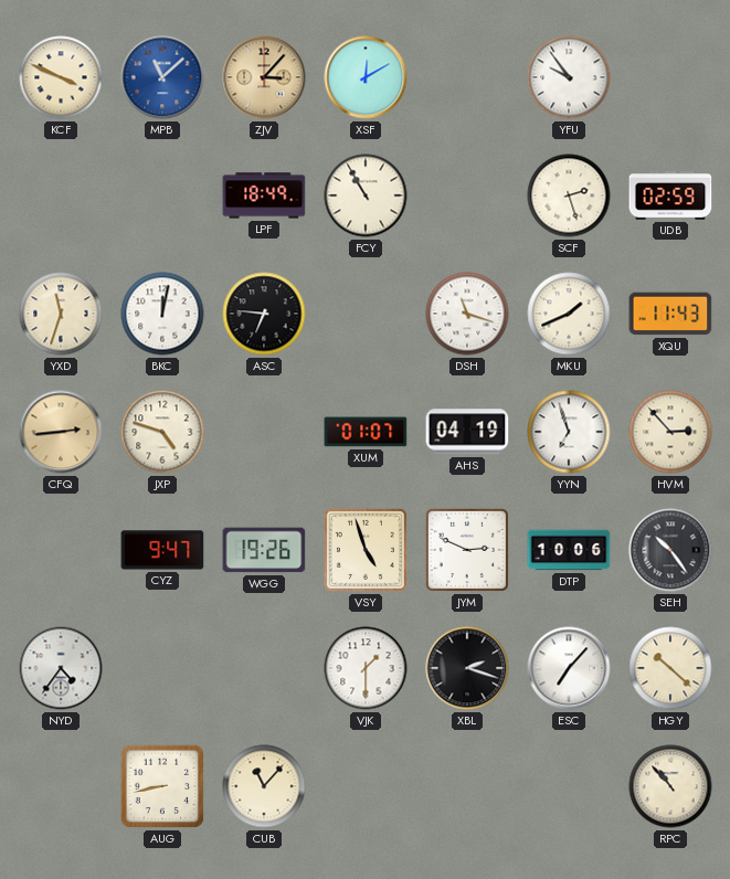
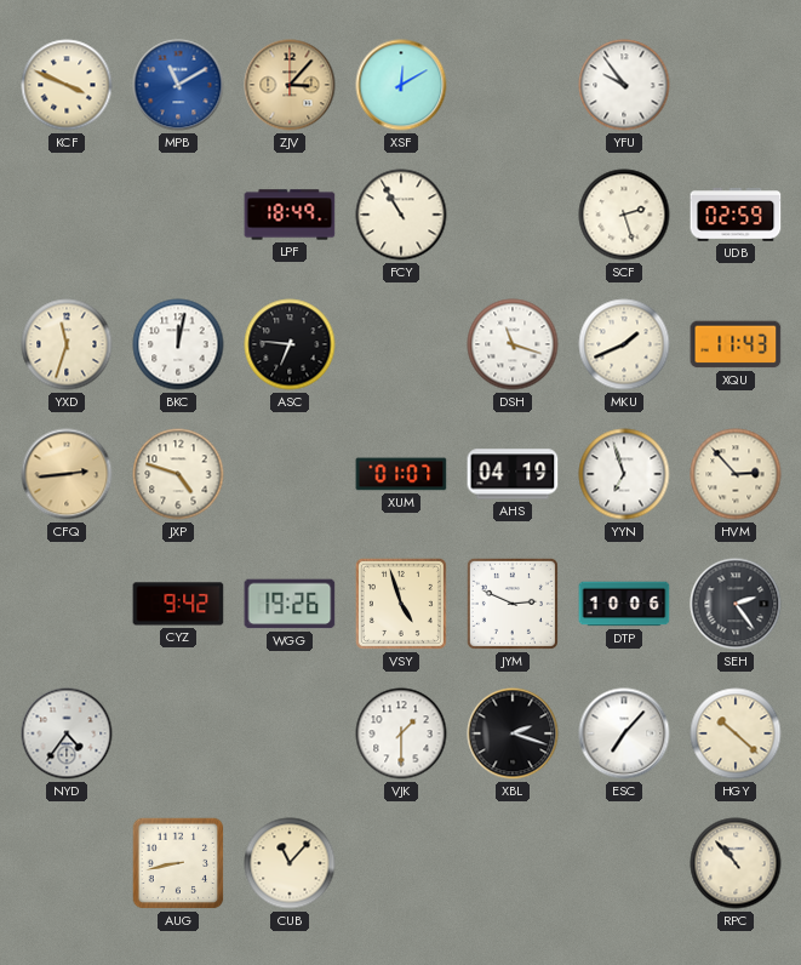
MPB: 11:08 -> 11:10
CYZ: 9:47 -> 9:42
SEH: 10:24 -> 2:24
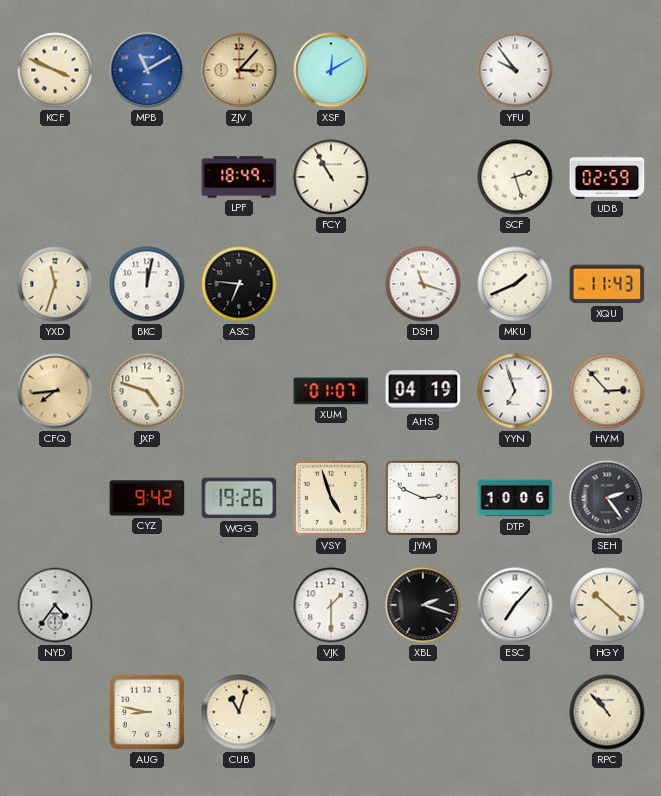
CFQ: 2:44 -> 7:44
AUG: 8:43 -> 8:47
CUB: 11:07 -> 11:03
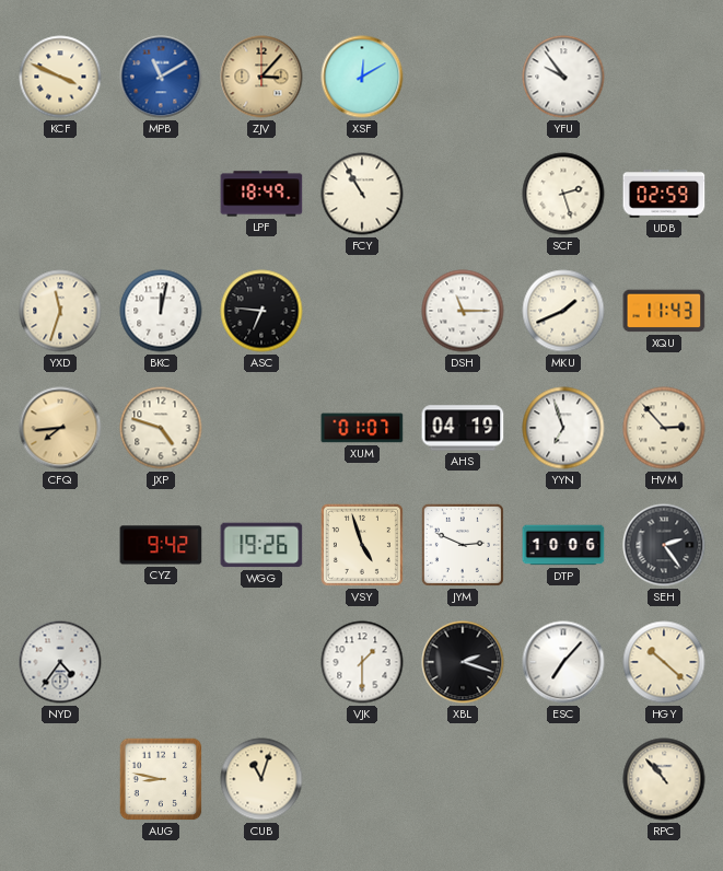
DSH: 11:18 -> 11:15
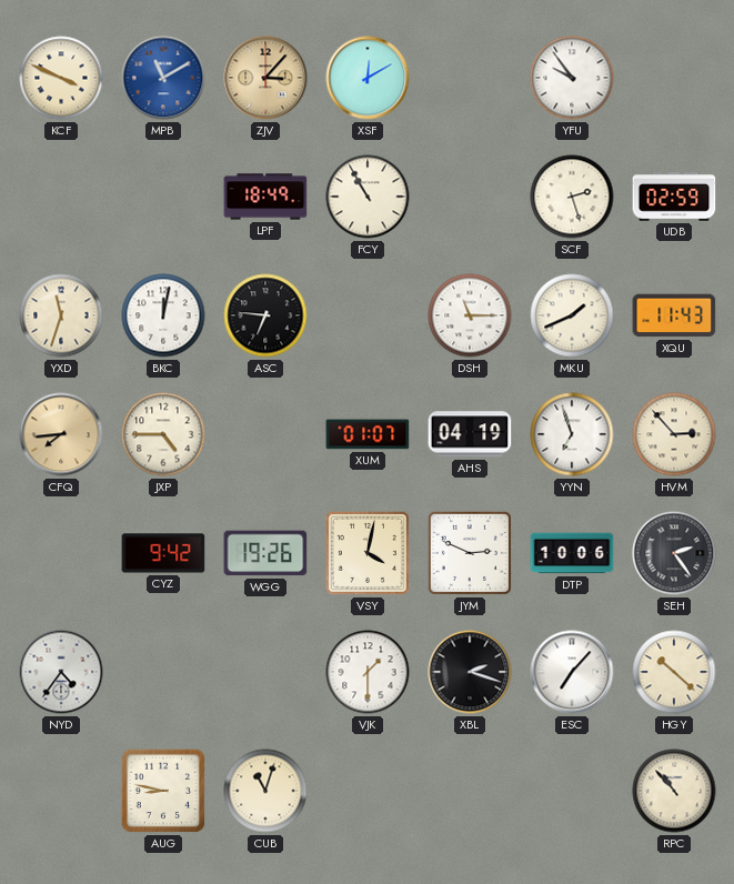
JXP: 4:48 -> 4:45
VSY: 4:57 -> 4:02
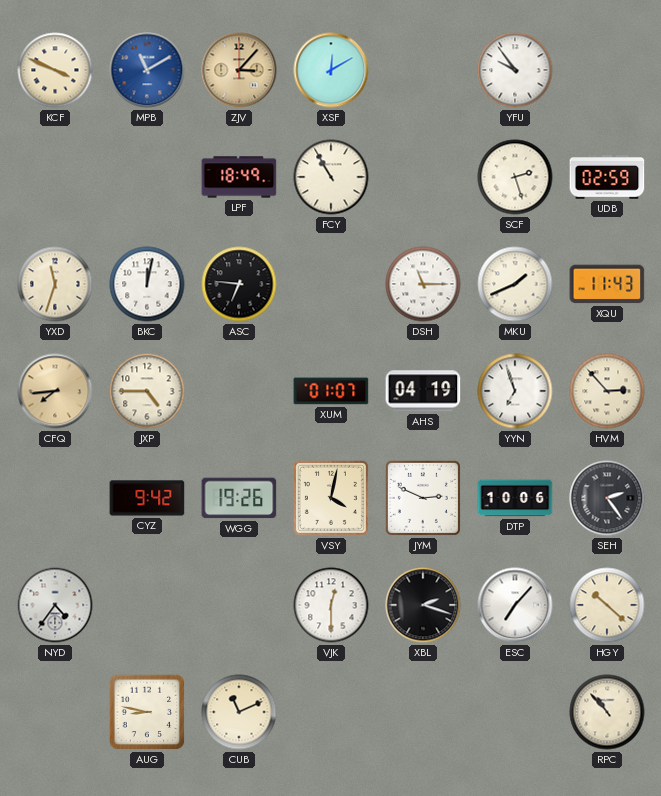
VJK: 1:30 -> 12:30
CUB: 11:03 -> 11:11
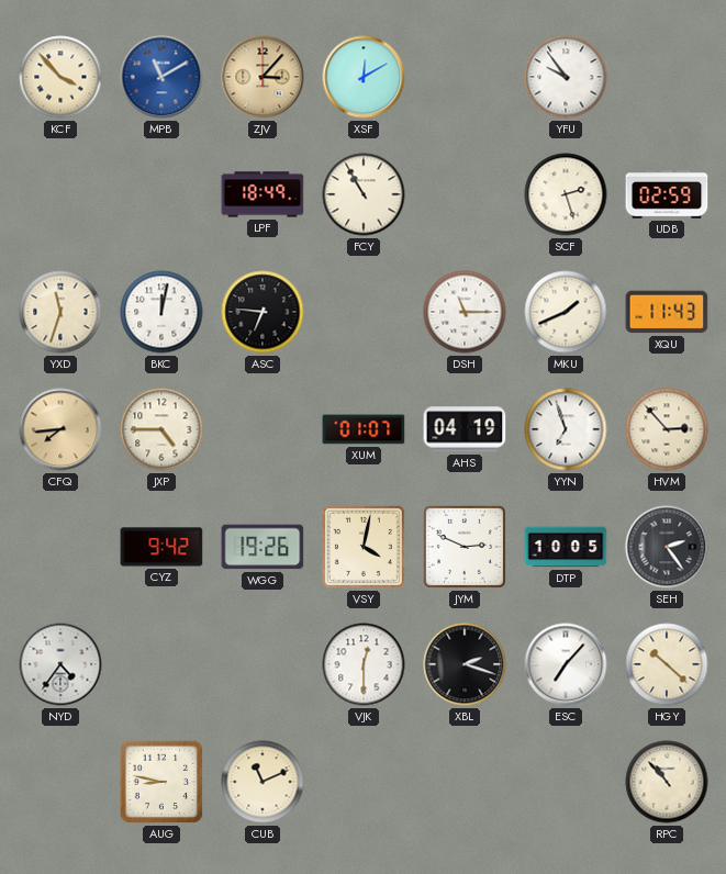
KCF: 3:49 -> 3:53
DTP: 10:06 -> 10:05
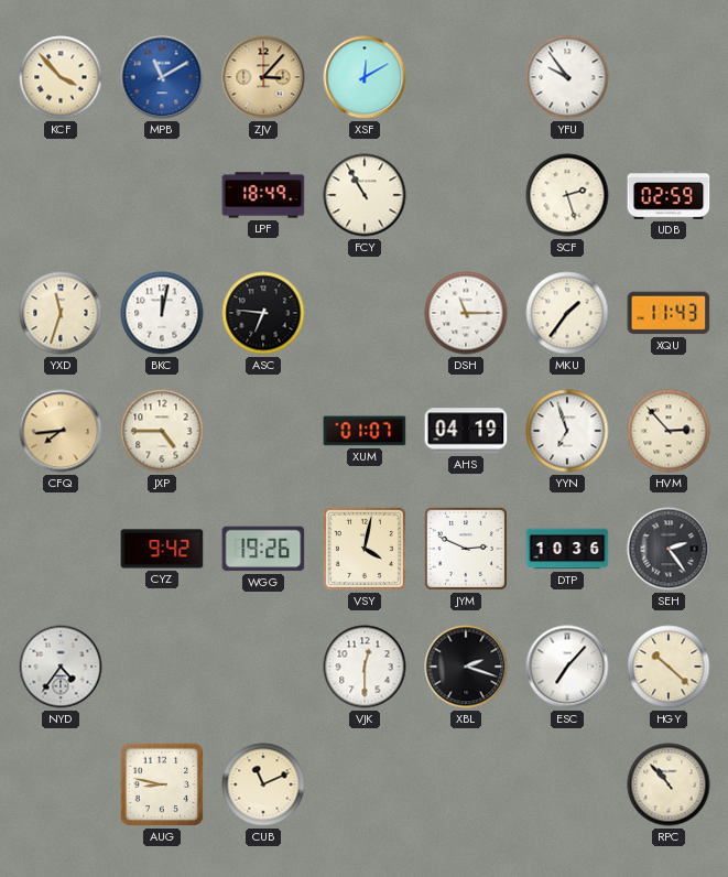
MKU: 1:41 -> 1:36
DTP: 10:05 -> 10:36
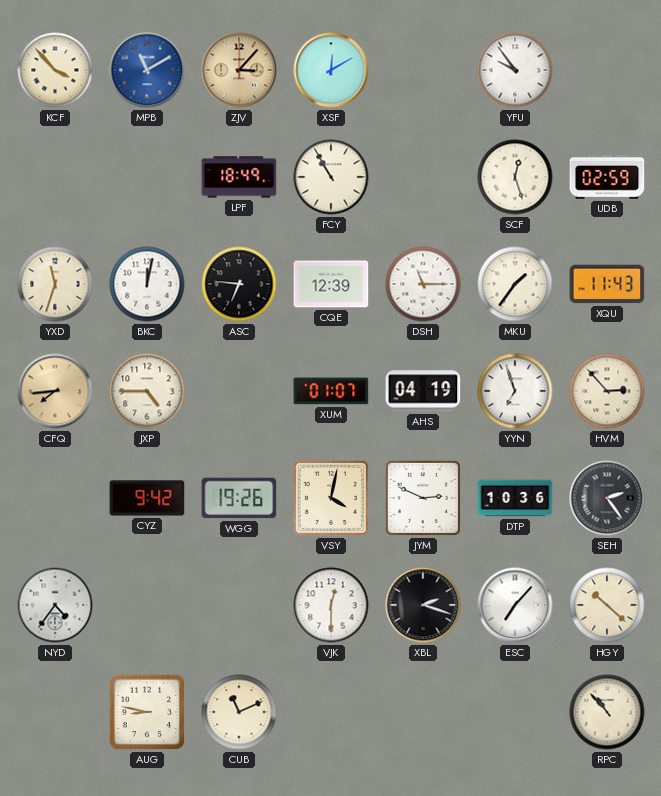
SCF: 2:27 -> 12:27
CQE: none -> 12:39
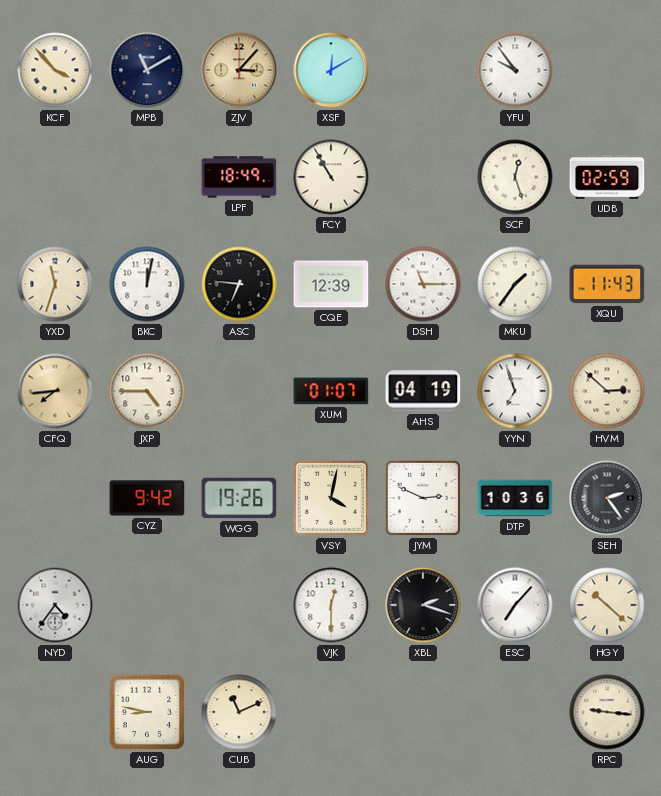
MPB dial: blue -> navy
HVM: 2:53 -> 2:52
RPC: 10:53 -> 9:16
